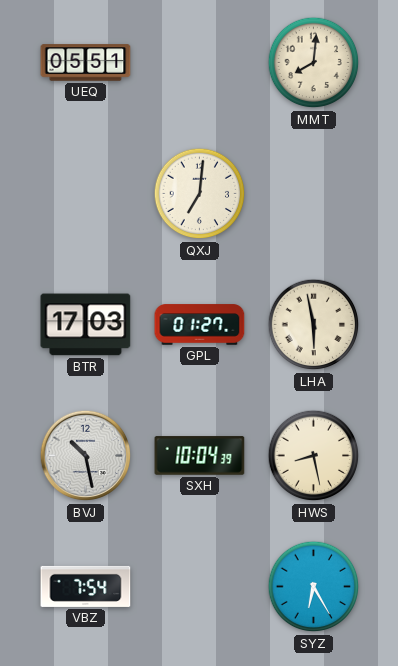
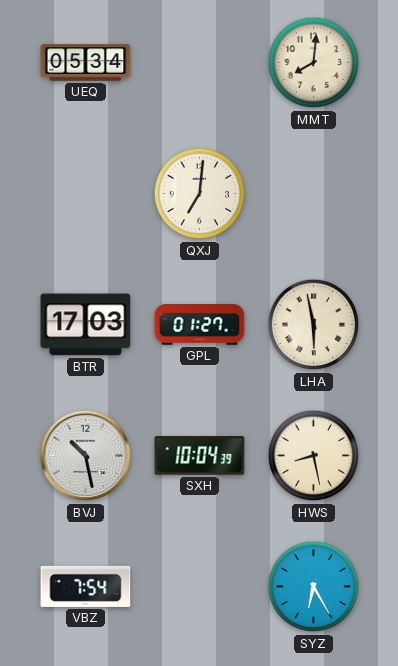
UEQ: 05:51 -> 05:34
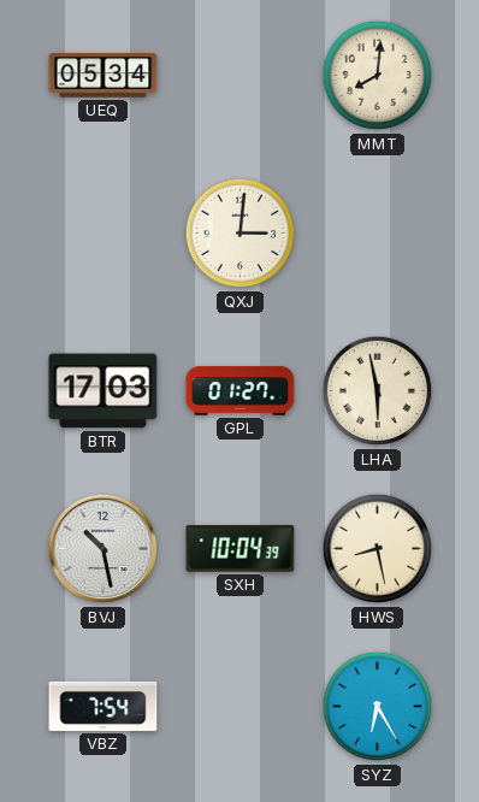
QXJ: 7:01 -> 3:01
